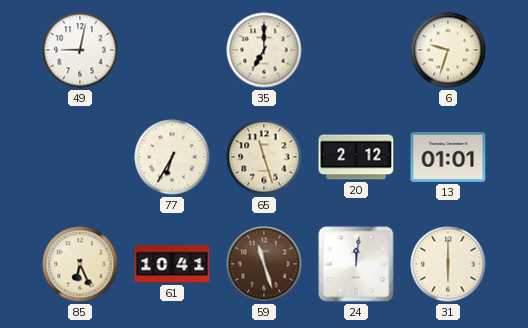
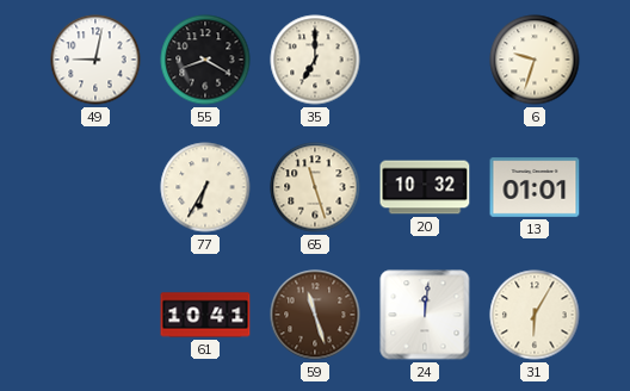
55: none -> 8:20
20: 2:12 -> 10:32
85: 6:26 -> none
31: 6:00 -> 6:05
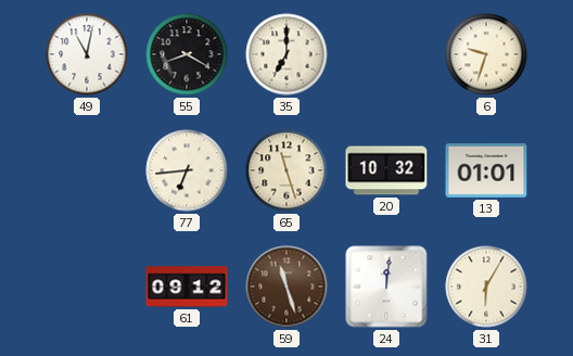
49: 9:02 -> 11:02
77: 6:35 -> 6:44
61: 10:41 -> 09:12
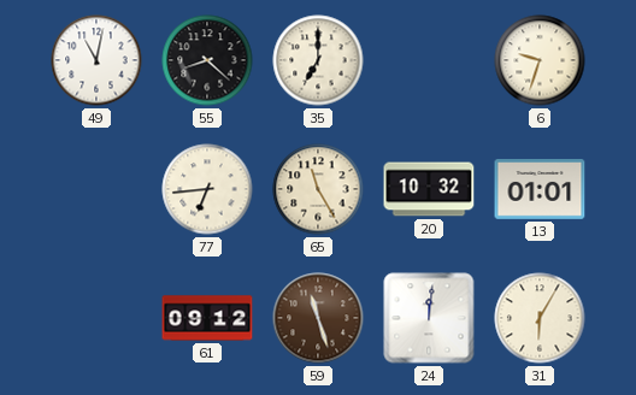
55: 8:20 -> 8:22
65: 11:27 -> 11:25
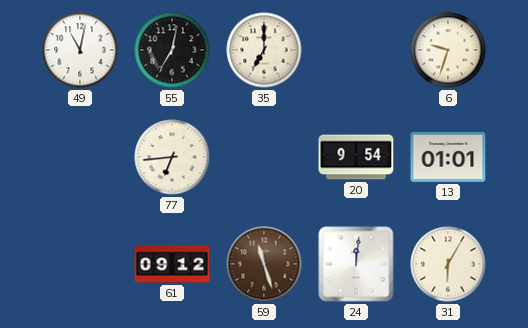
55: 8:22 -> 7:02
65: 11:25 -> none
20: 10:32 -> 9:54
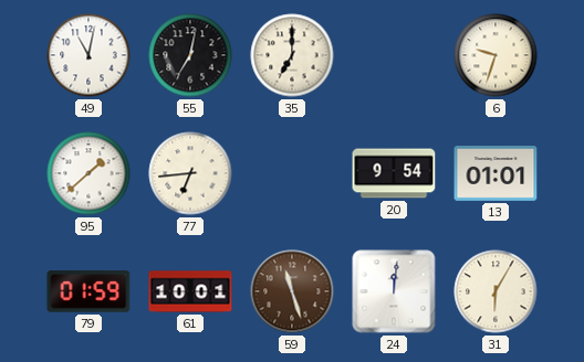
95: none -> 1:38
79: none -> 01:59
61: 09:12 -> 10:01
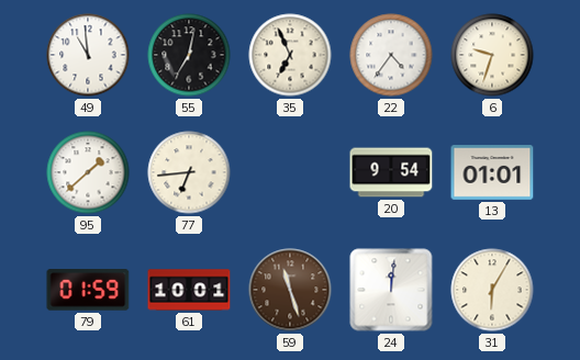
49: 11:02 -> 10:59
35: 7:00 -> 6:56
22: none -> 4:36
